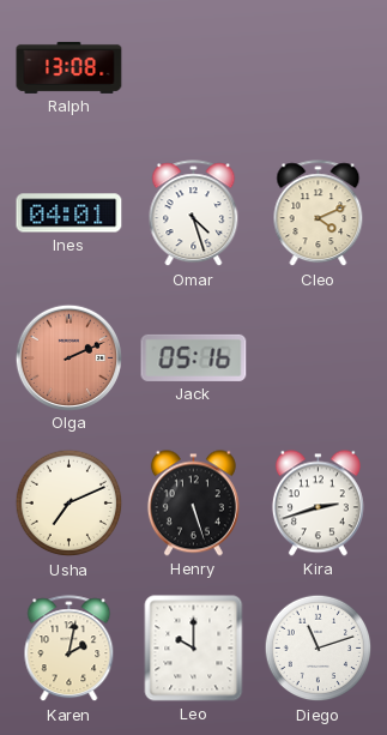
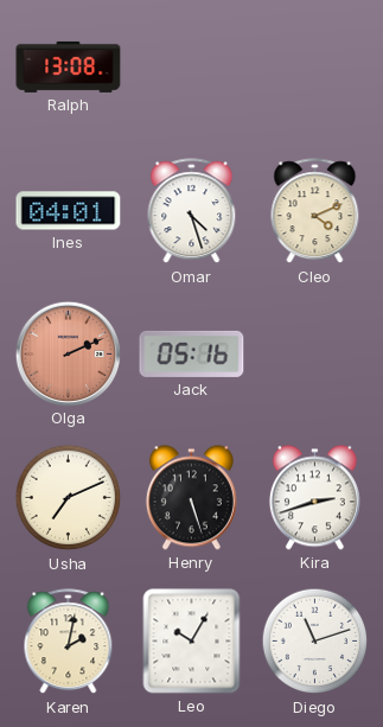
Leo: 10:00 -> 10:05
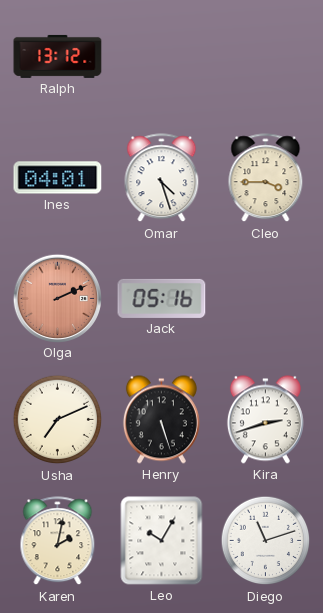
Ralph: 13:08 -> 13:12
Cleo: 4:11 -> 3:45
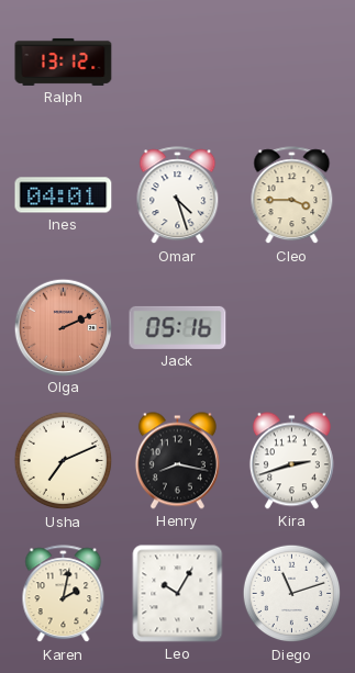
Henry: 5:27 -> 8:17
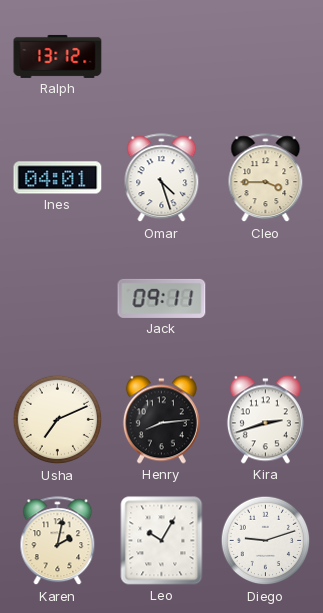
Olga: 2:11 -> none
Jack: 05:16 -> 09:11
Henry: 8:17 -> 8:14
Diego: 11:12 -> 9:12
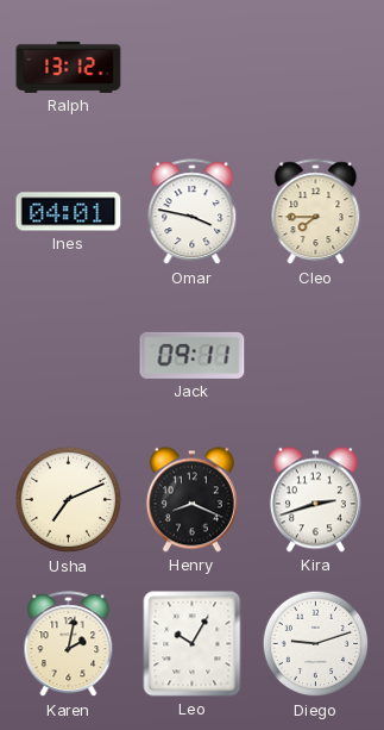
Omar: 4:27 -> 3:47
Cleo: 3:45 -> 7:45
Henry: 8:14 -> 8:19
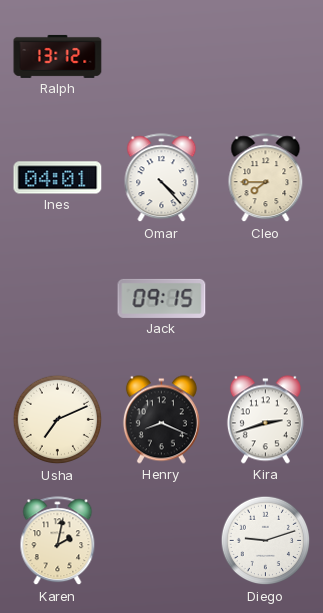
Omar: 3:47 -> 4:23
Jack: 09:11 -> 09:15
Leo: 10:05 -> none
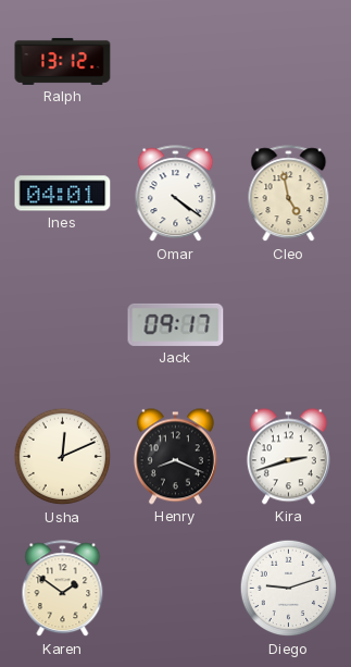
Omar: 4:23 -> 4:21
Cleo: 7:45 -> 4:58
Jack: 09:15 -> 09:17
Usha: 7:11 -> 12:11
Karen: 2:02 -> 1:51
